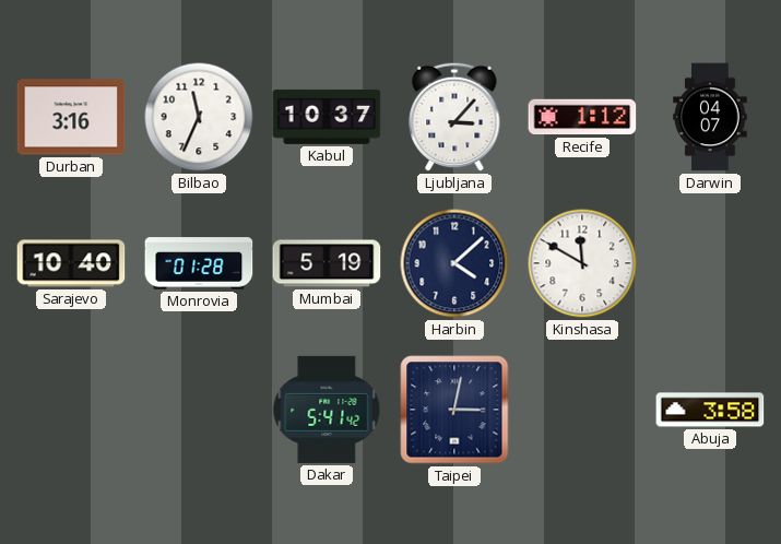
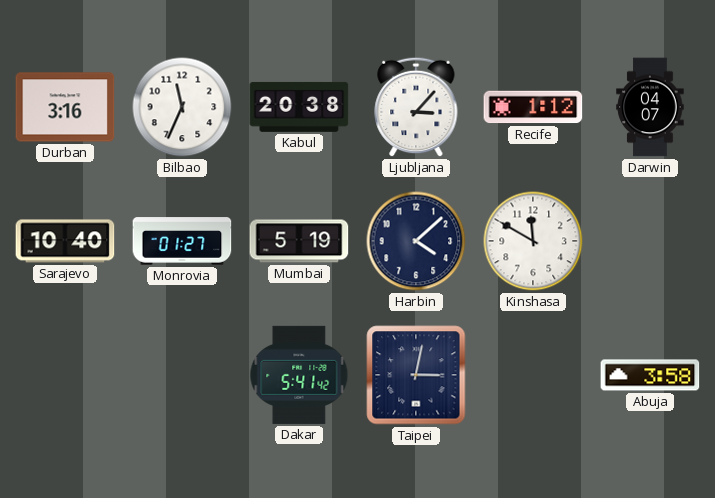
Kabul: 10:37 -> 20:38
Monrovia: 01:28 -> 01:27
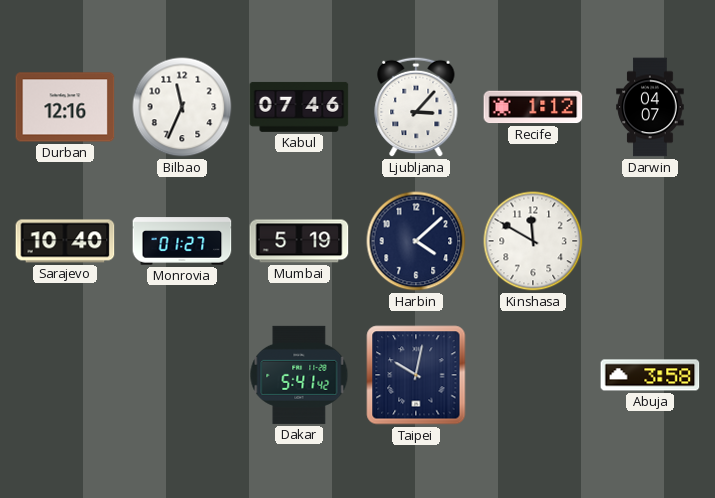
Durban: 3:16 -> 12:16
Kabul: 20:38 -> 07:46
Taipei: 3:02 -> 10:02
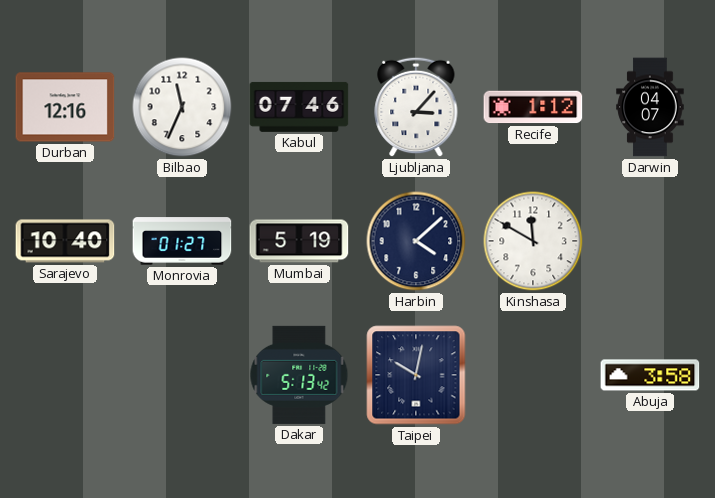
Dakar: 5:41 -> 5:13
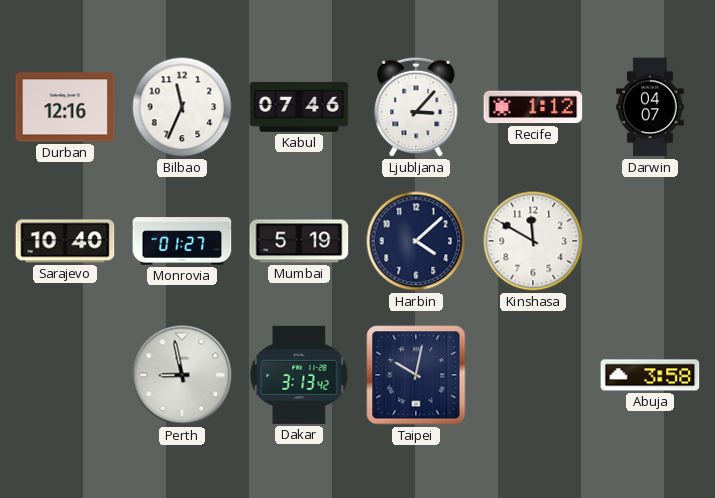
Perth: none -> 8:58
Dakar: 5:13 -> 3:13
